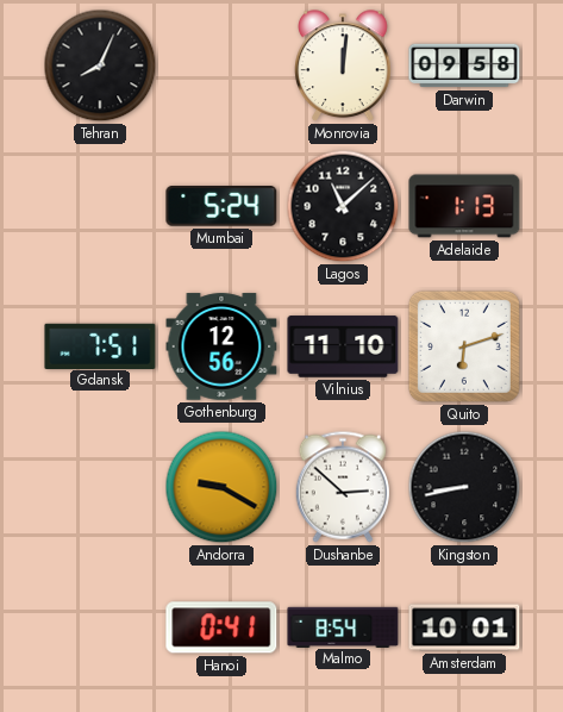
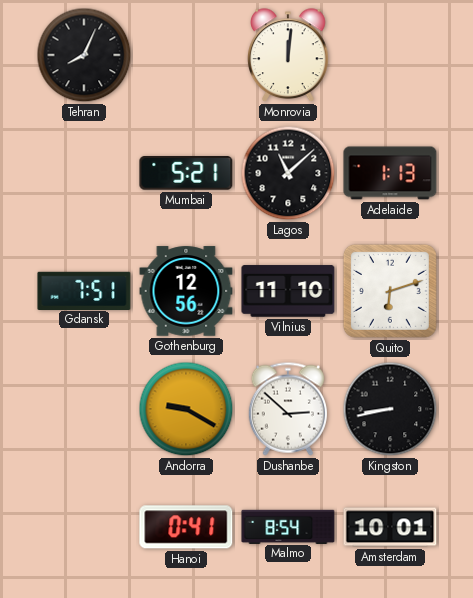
Darwin: 09:58 -> none
Mumbai: 5:24 -> 5:21
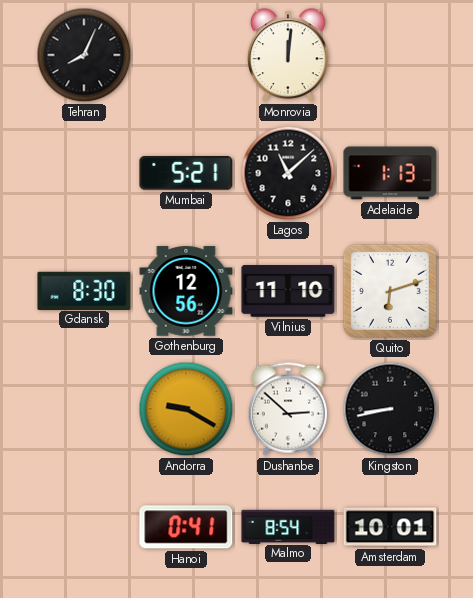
Gdansk: 7:51 -> 8:30
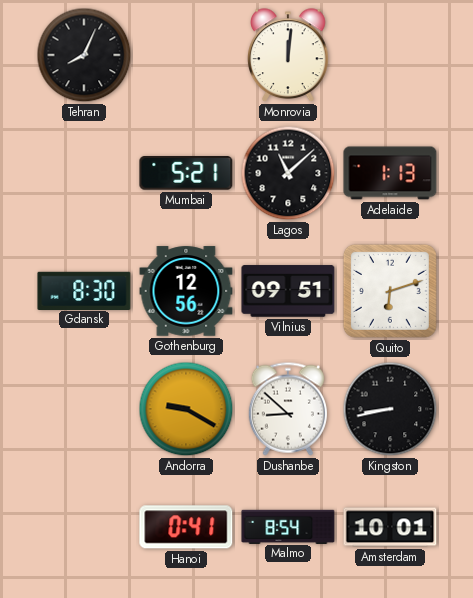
Vilnius: 11:10 -> 09:51
Dushanbe: 2:52 -> 8:52
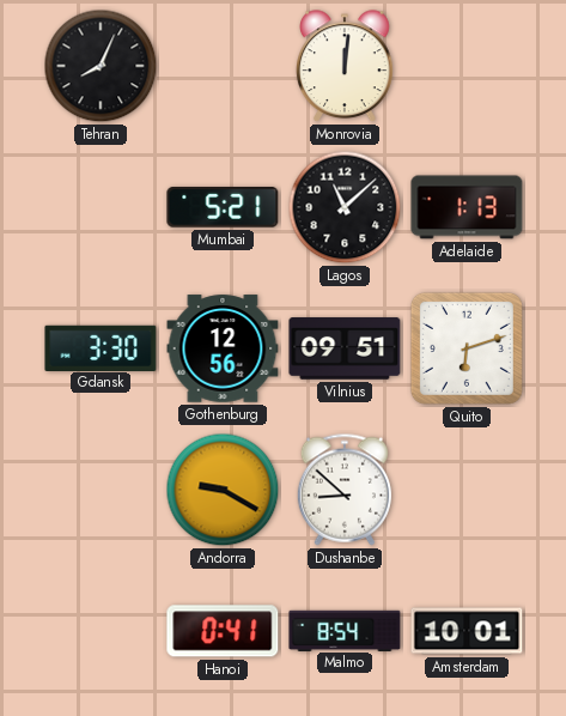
Gdansk: 8:30 -> 3:30
Kingston: 8:43 -> none
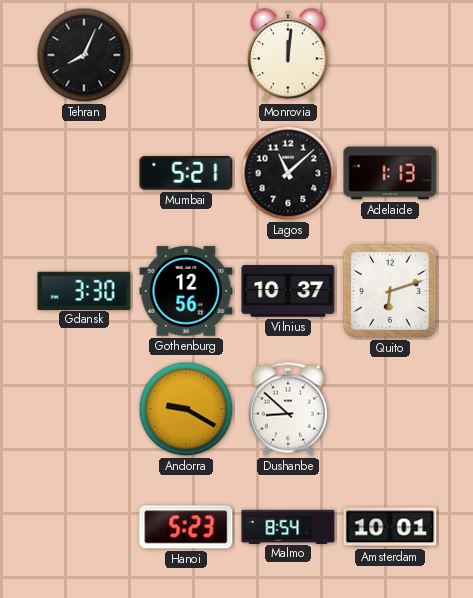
Vilnius: 09:51 -> 10:37
Hanoi: 0:41 -> 5:23
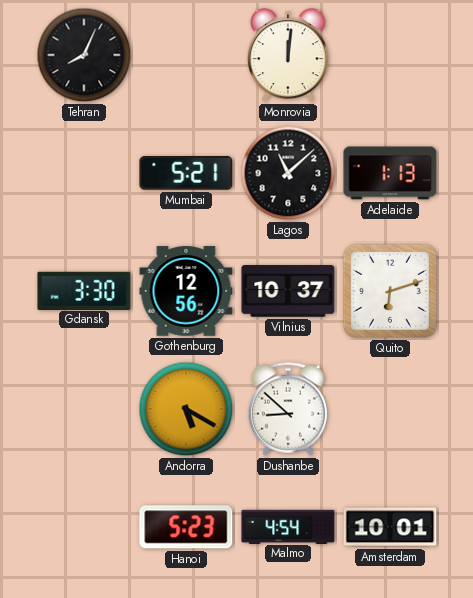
Andorra: 9:20 -> 5:20
Malmo: 8:54 -> 4:54
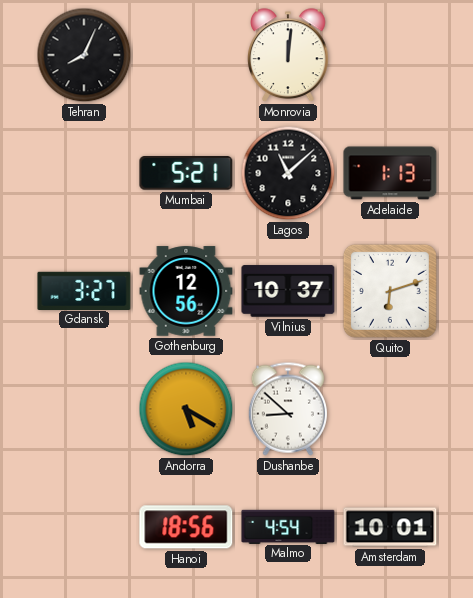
Gdansk: 3:30 -> 3:27
Hanoi: 5:23 -> 18:56
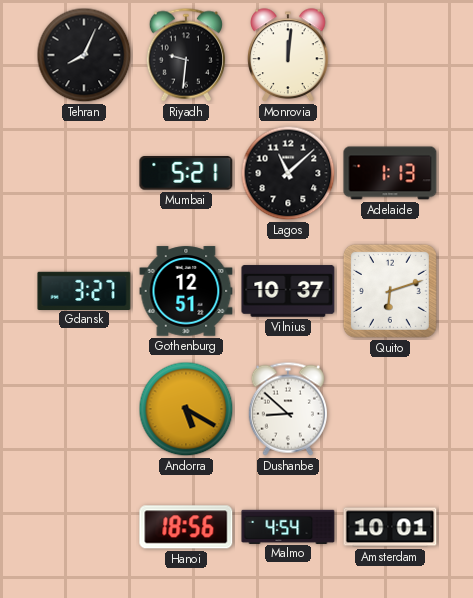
Riyadh: none -> 9:31
Gothenburg: 12:56 -> 12:51
